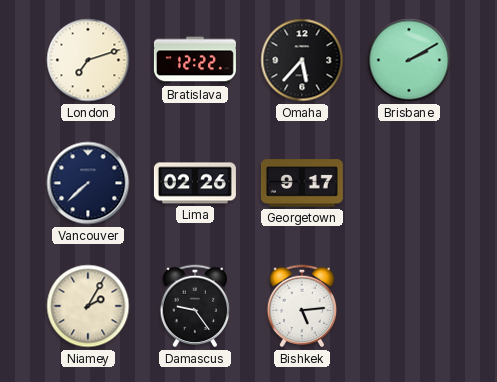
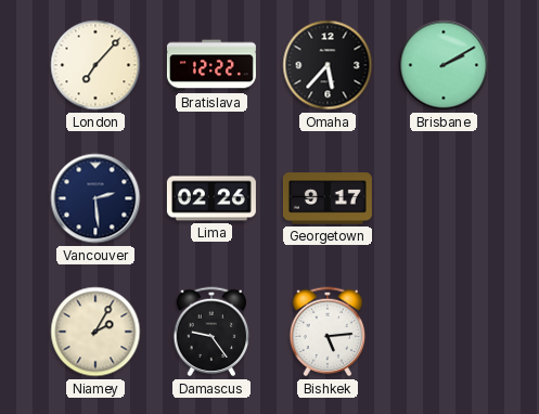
London: 7:12 -> 7:07
Vancouver: 7:38 -> 2:29
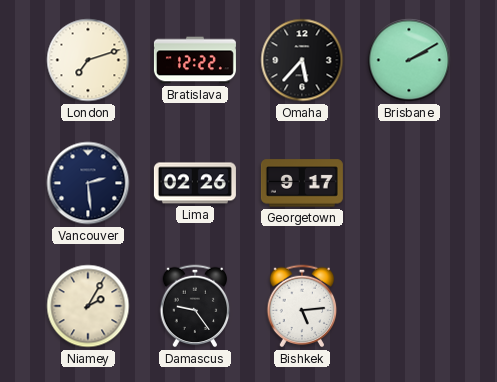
London: 7:07 -> 7:12
